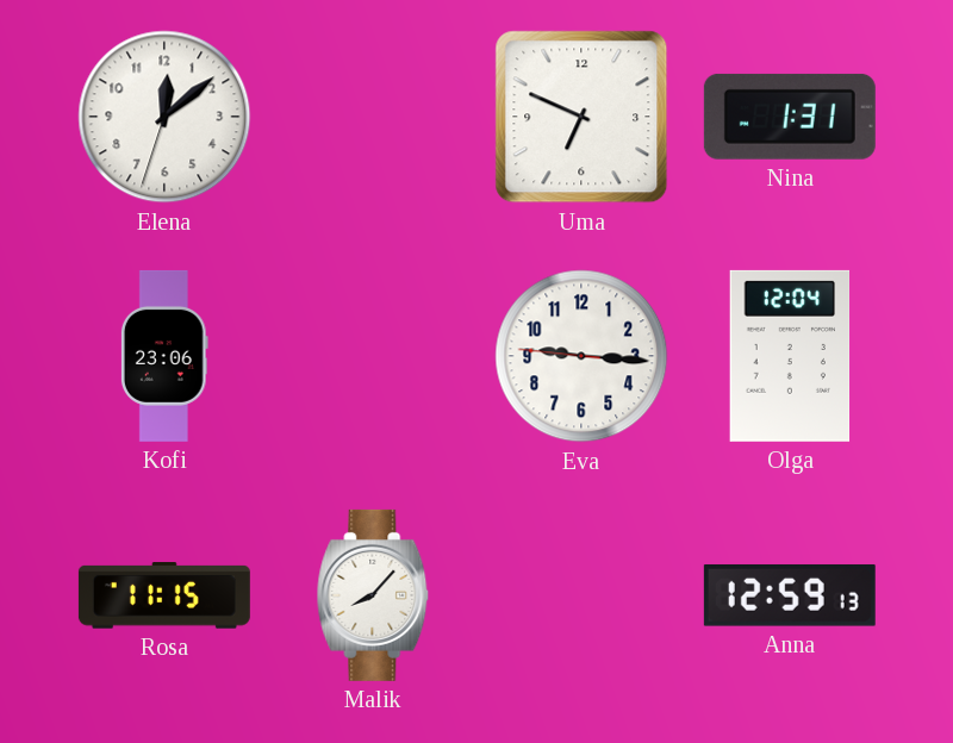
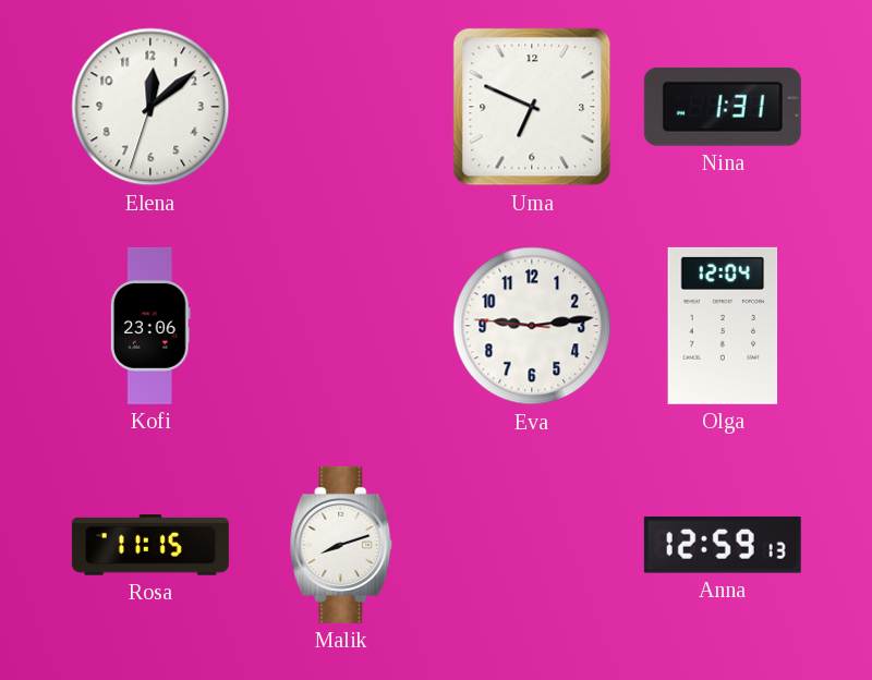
Eva: 9:15 -> 9:13
Malik: 8:07 -> 8:12
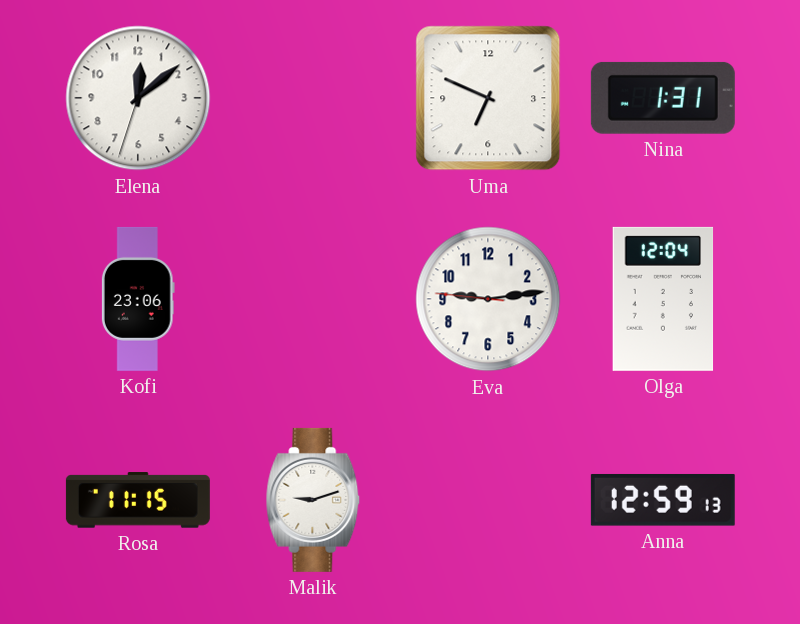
Malik: 8:12 -> 9:12
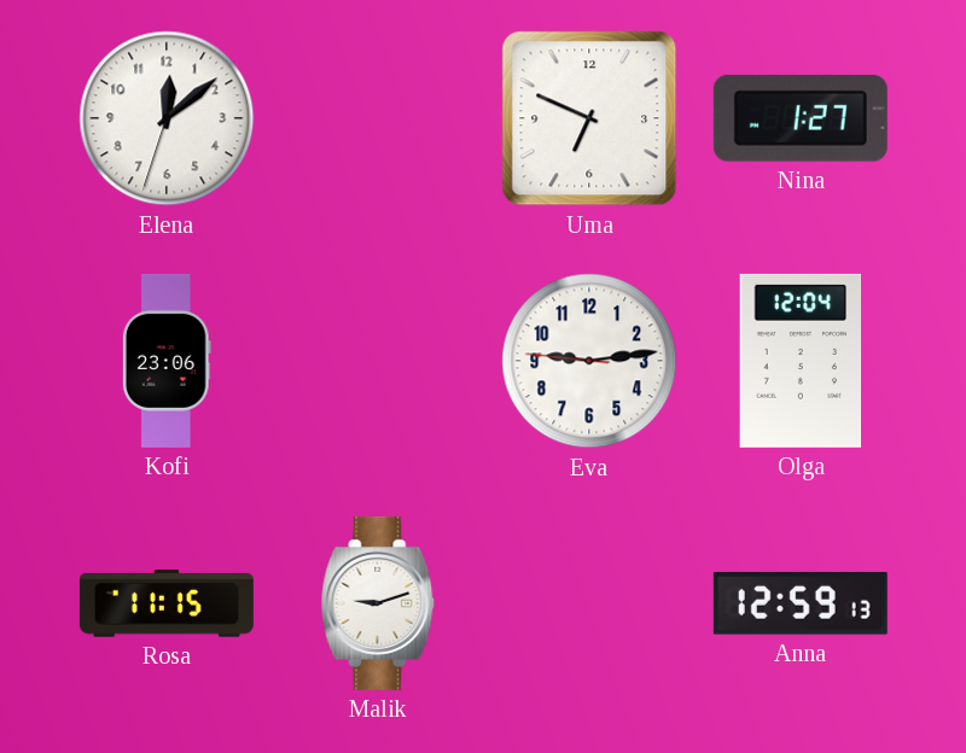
Nina: 1:31 -> 1:27
